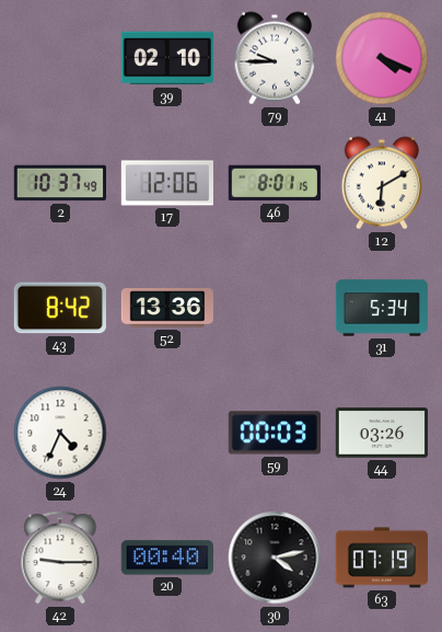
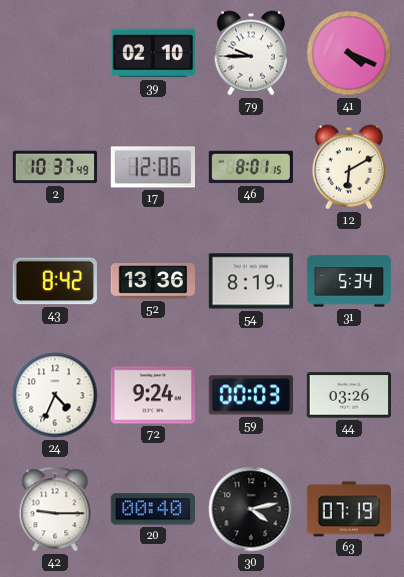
54: none -> 8:19
72: none -> 9:24
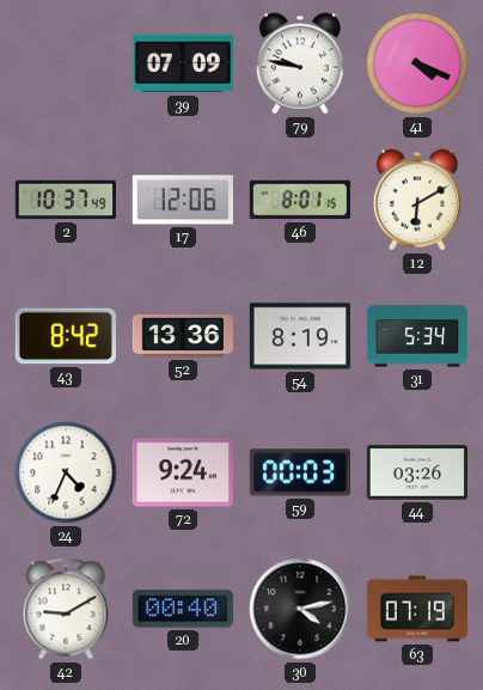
39: 02:10 -> 07:09
79: 9:45 -> 9:47
42: 9:15 -> 9:10
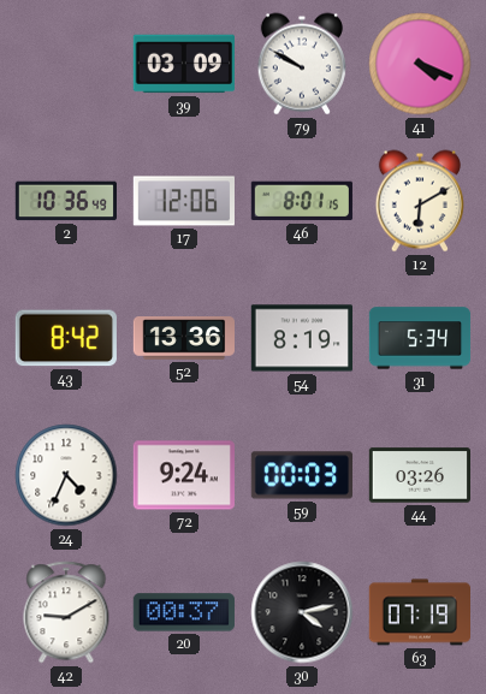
39: 07:09 -> 03:09
79: 9:47 -> 9:50
2: 10:37 -> 10:36
20: 00:40 -> 00:37
